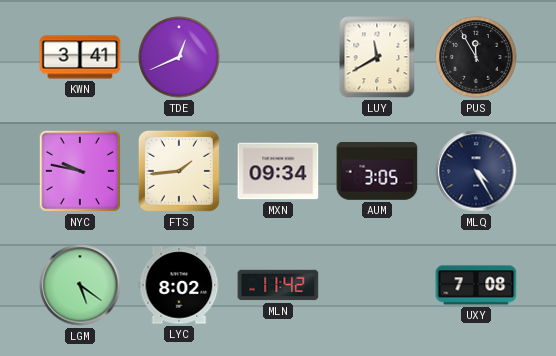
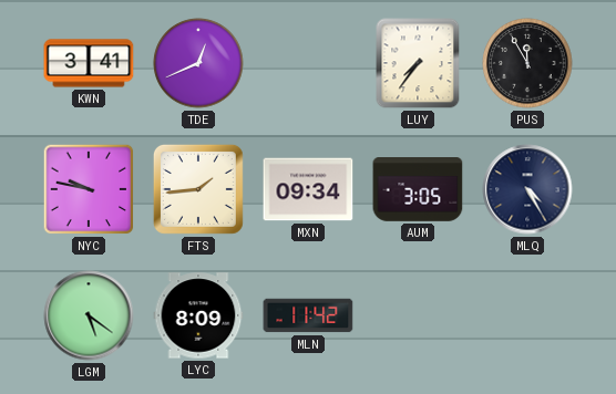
LUY: 11:40 -> 7:36
LYC: 8:02 -> 8:09
UXY: 7:08 -> none
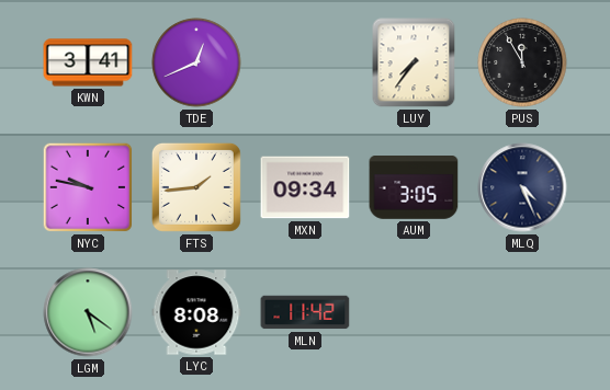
MLQ: 4:25 -> 4:26
LYC: 8:09 -> 8:08
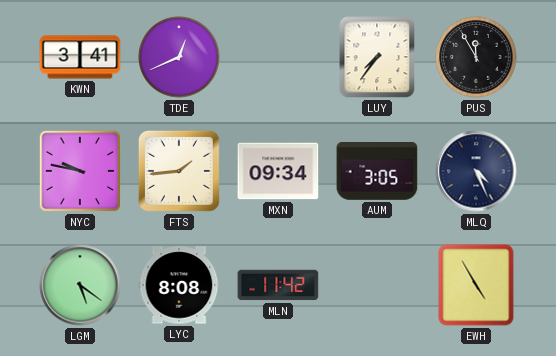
EWH: none -> 4:55
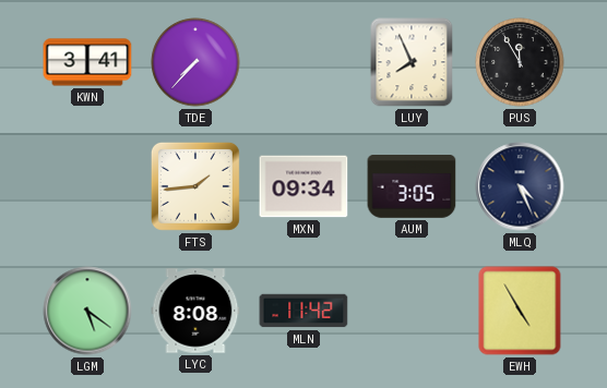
TDE: 12:41 -> 7:37
LUY: 7:36 -> 7:56
NYC: 9:47 -> none
